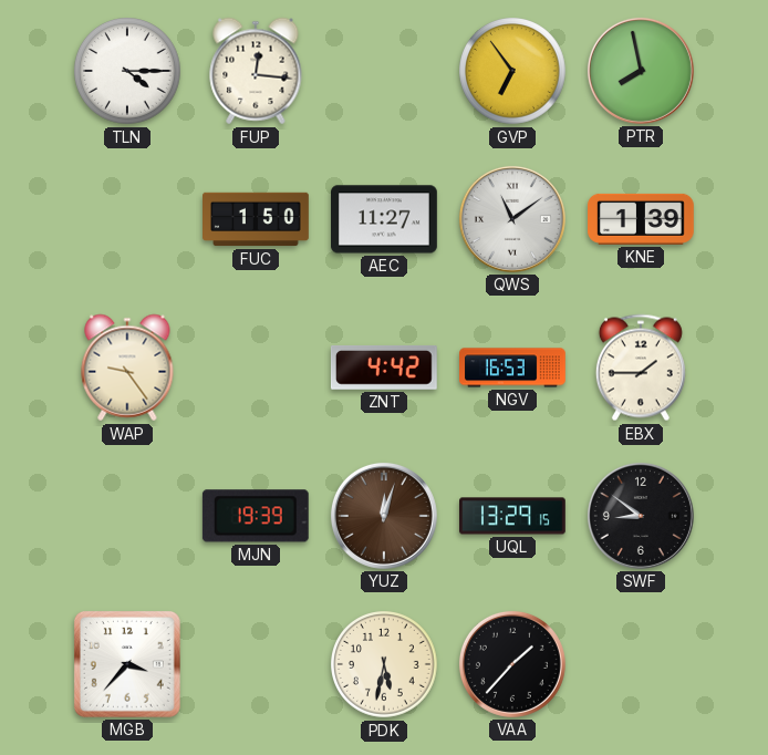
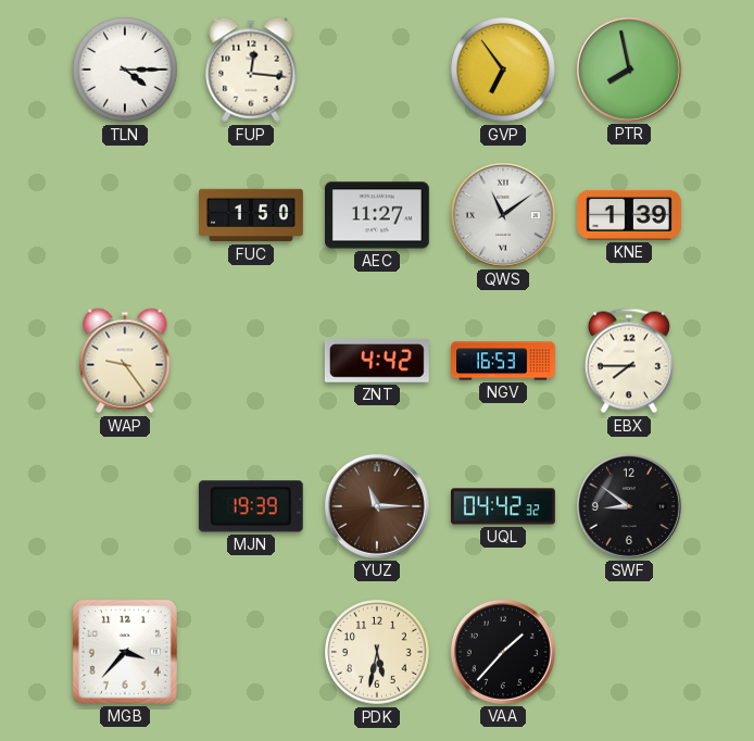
EBX: 1:45 -> 7:45
YUZ: 12:03 -> 11:15
UQL: 13:29 -> 04:42
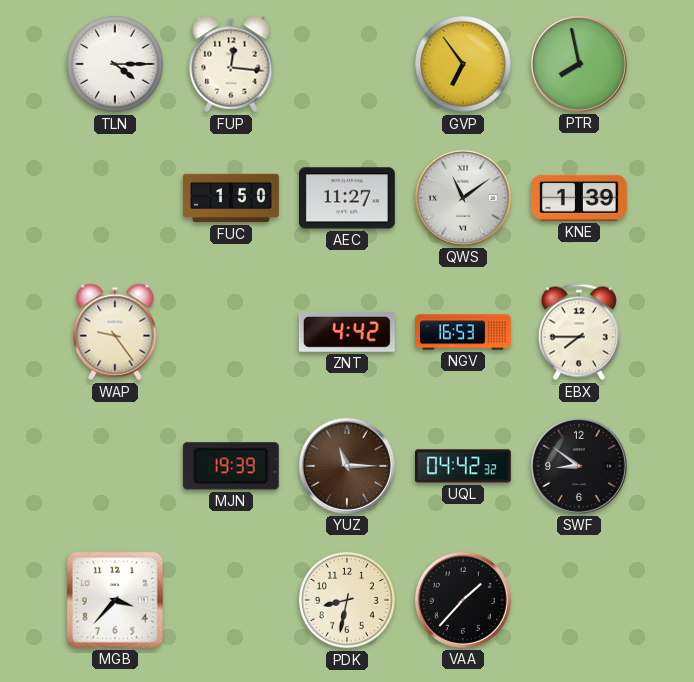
PDK: 5:32 -> 8:32
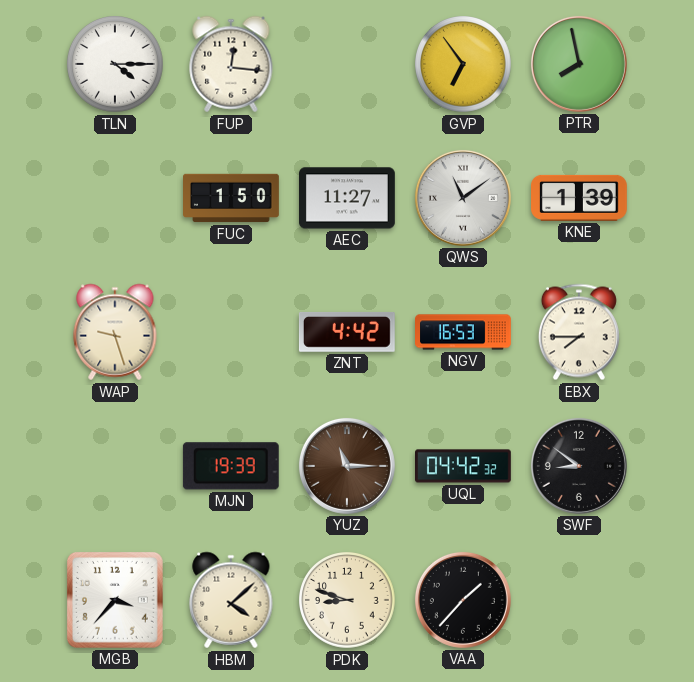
WAP: 9:24 -> 9:27
HBM: none -> 4:08
PDK: 8:32 -> 8:48
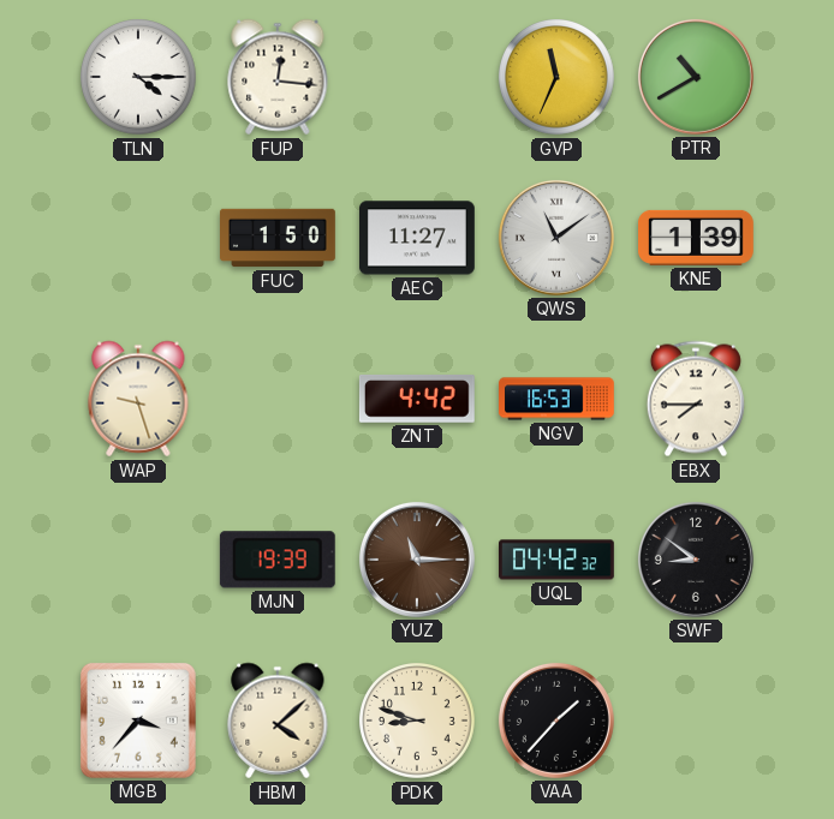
GVP: 6:54 -> 11:34
PTR: 7:58 -> 10:40
